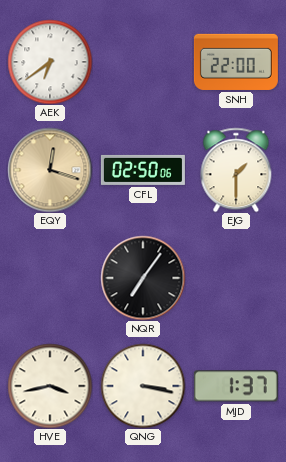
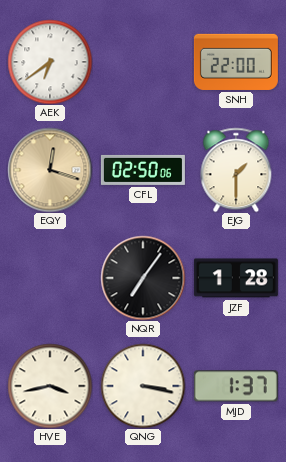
JZF: none -> 1:28
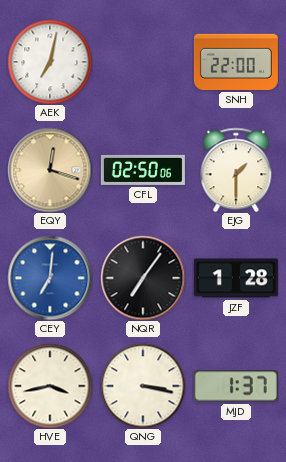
AEK: 6:39 -> 7:02
CEY: none -> 7:01
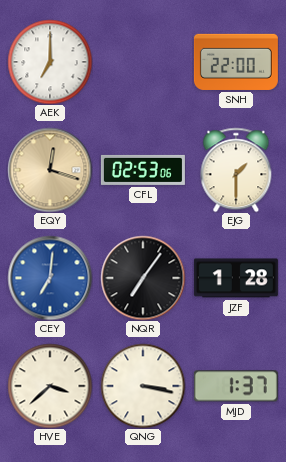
AEK: 7:02 -> 7:00
CFL: 02:50 -> 02:53
HVE: 3:43 -> 3:38
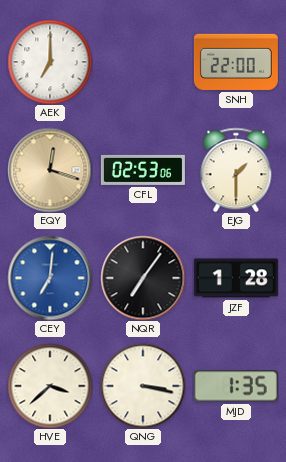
MJD: 1:37 -> 1:35
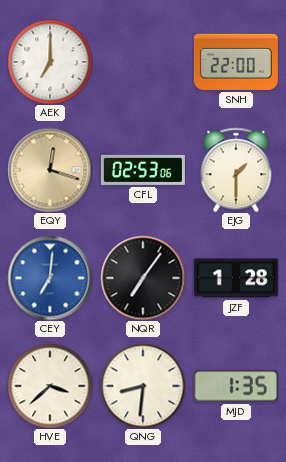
QNG: 3:17 -> 8:31
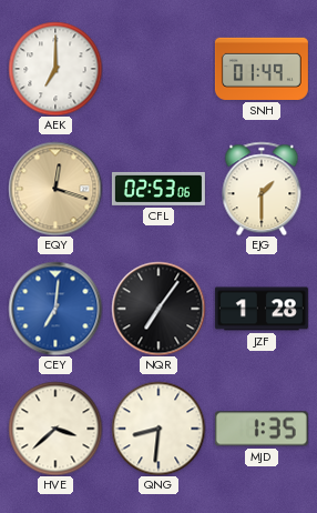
SNH: 22:00 -> 01:49
